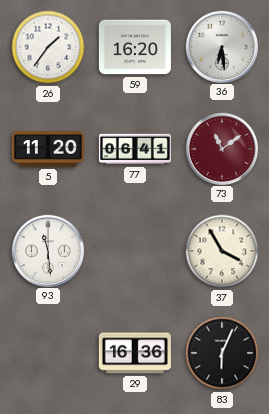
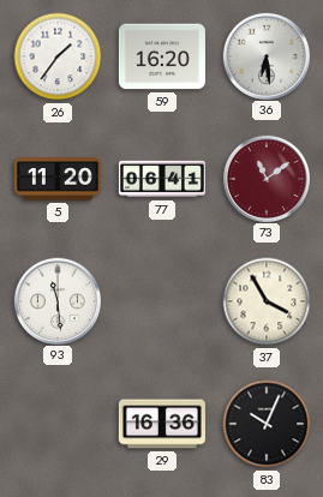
83: 6:04 -> 10:04
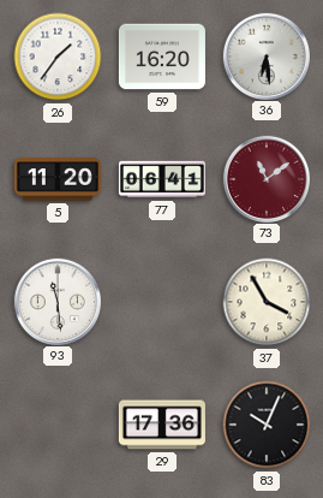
29: 16:36 -> 17:36
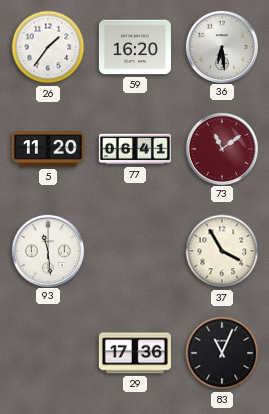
83: 10:04 -> 11:04
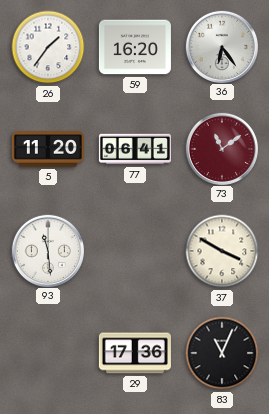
36: 6:29 -> 6:24
37: 3:55 -> 3:50
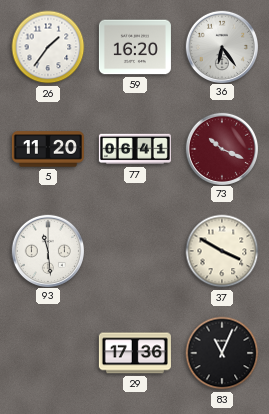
73: 11:09 -> 10:19
